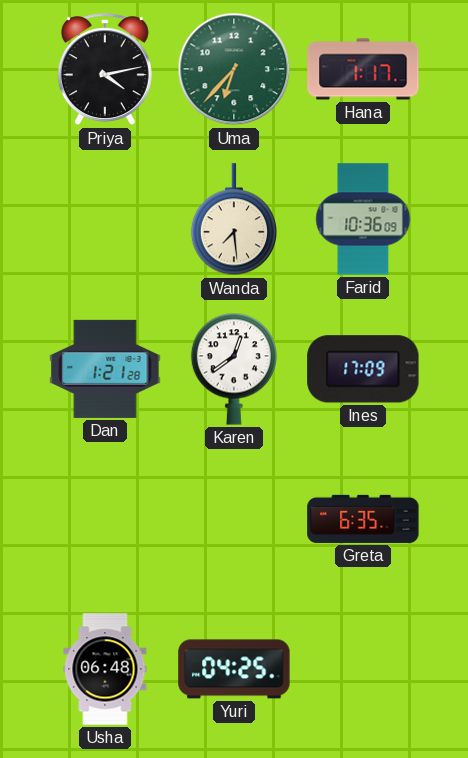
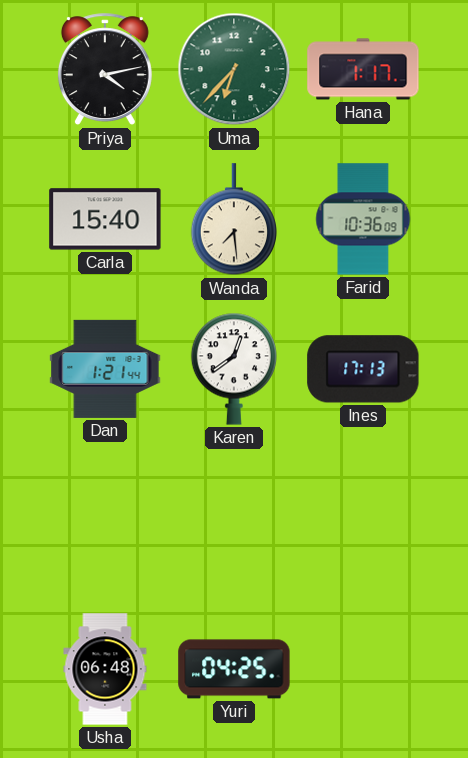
Carla: none -> 15:40
Dan: 1:21:28 -> 1:21:44
Ines: 17:09 -> 17:13
Greta: 6:35 -> none
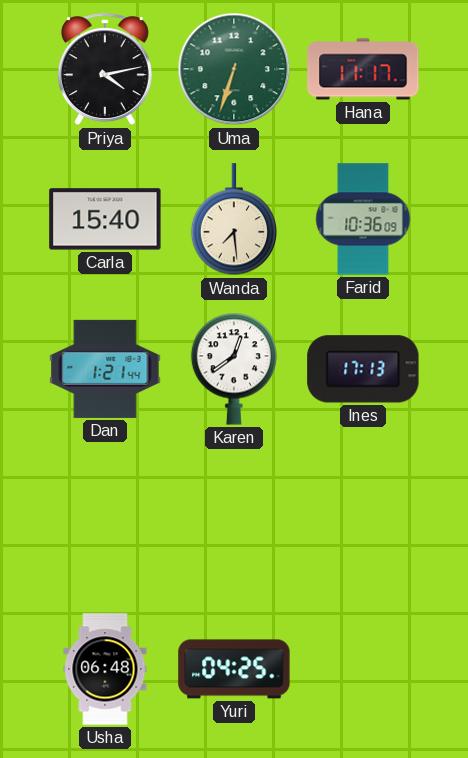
Uma: 6:37 -> 6:33
Hana: 1:17 -> 11:17
